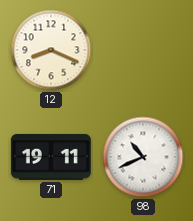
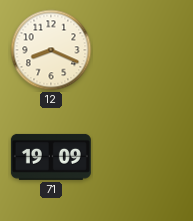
71: 19:11 -> 19:09
98: 10:41 -> none
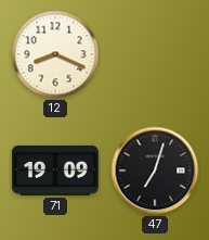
47: none -> 7:03
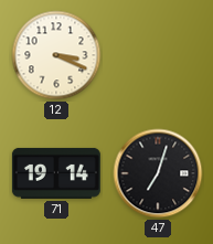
12: 8:19 -> 3:19
71: 19:09 -> 19:14
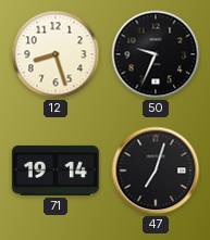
12: 3:19 -> 8:27
50: none -> 9:34
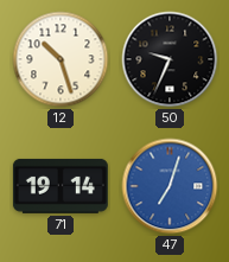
12: 8:27 -> 10:27
47 dial: black -> blue
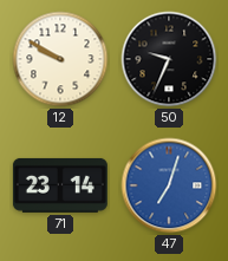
12: 10:27 -> 9:50
71: 19:14 -> 23:14
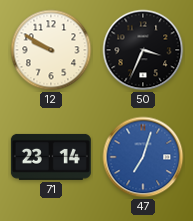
50: 9:34 -> 3:34
